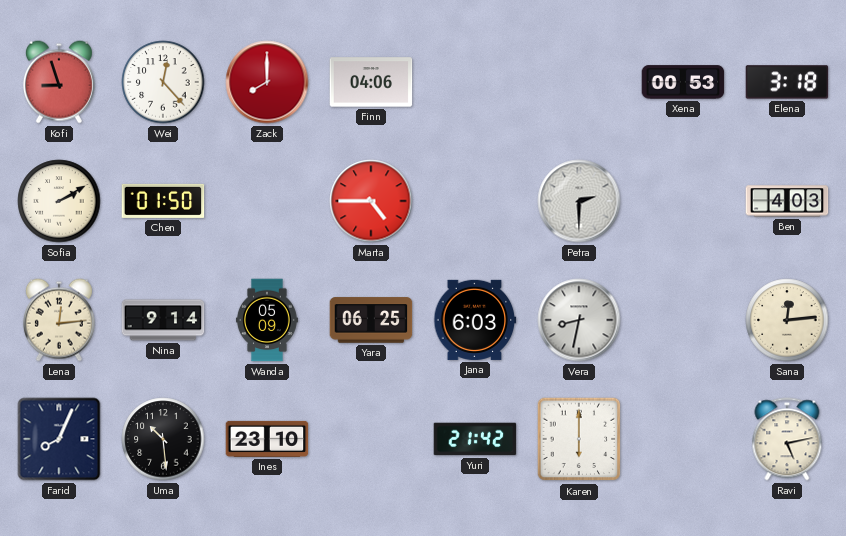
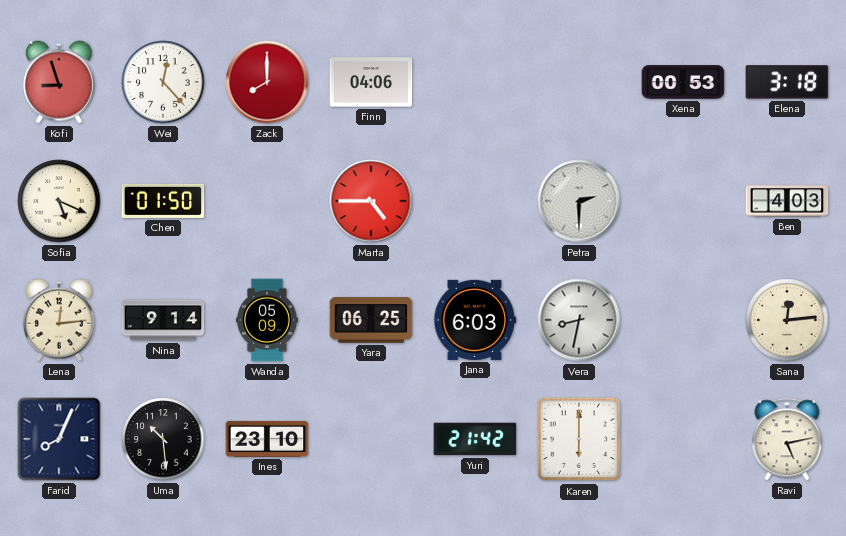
Sofia: 2:10 -> 5:19
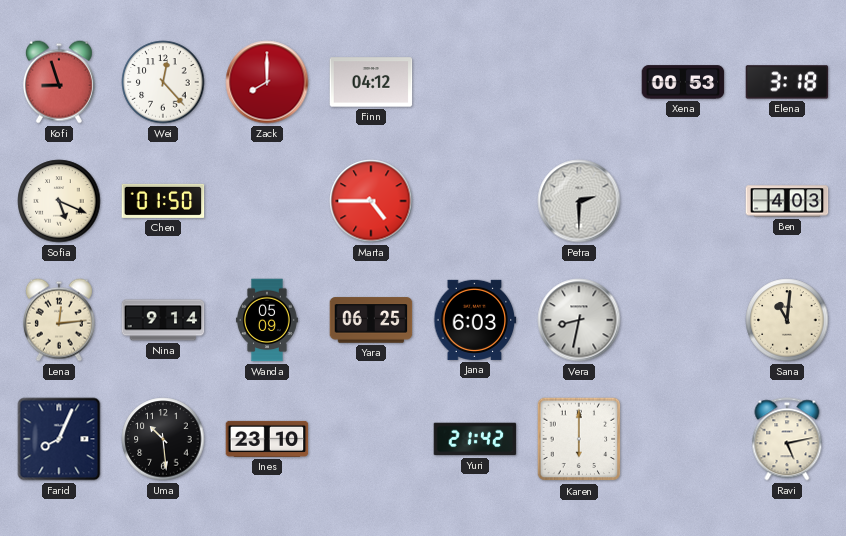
Finn: 04:06 -> 04:12
Sana: 12:14 -> 11:01
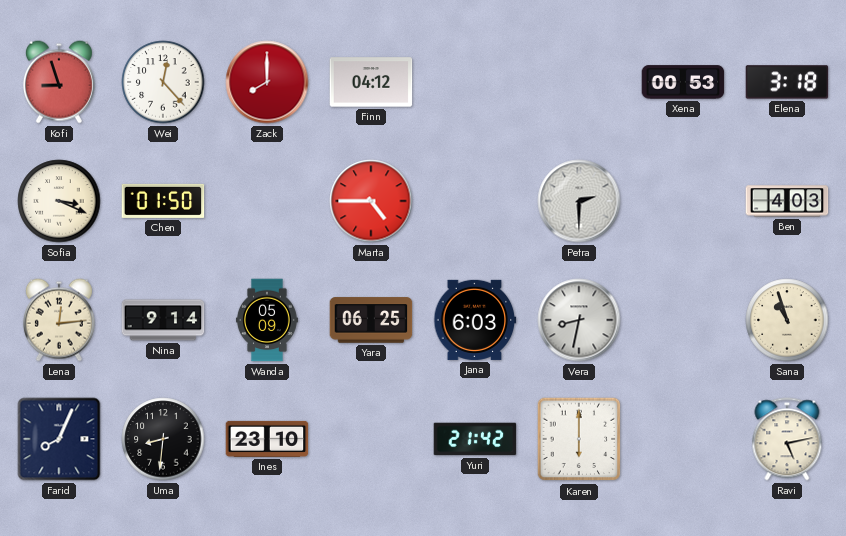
Sofia: 5:19 -> 3:19
Sana: 11:01 -> 10:57
Uma: 10:29 -> 8:31
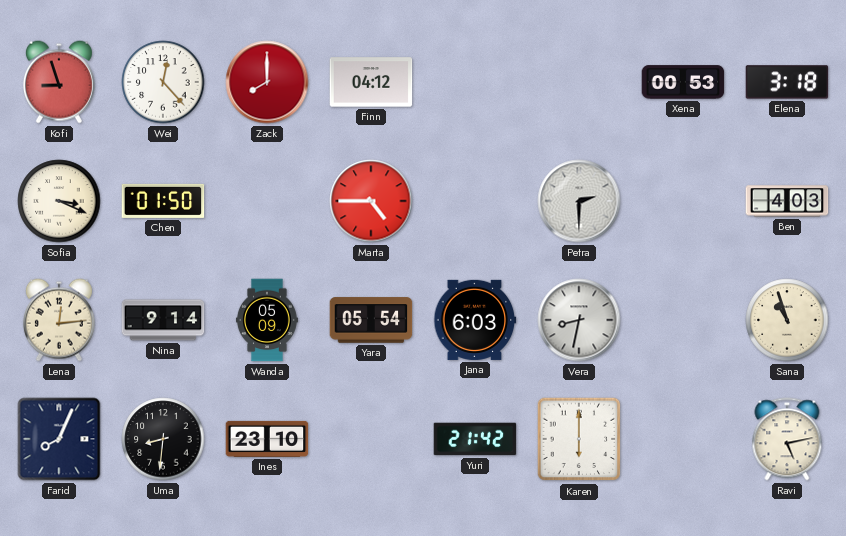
Yara: 06:25 -> 05:54
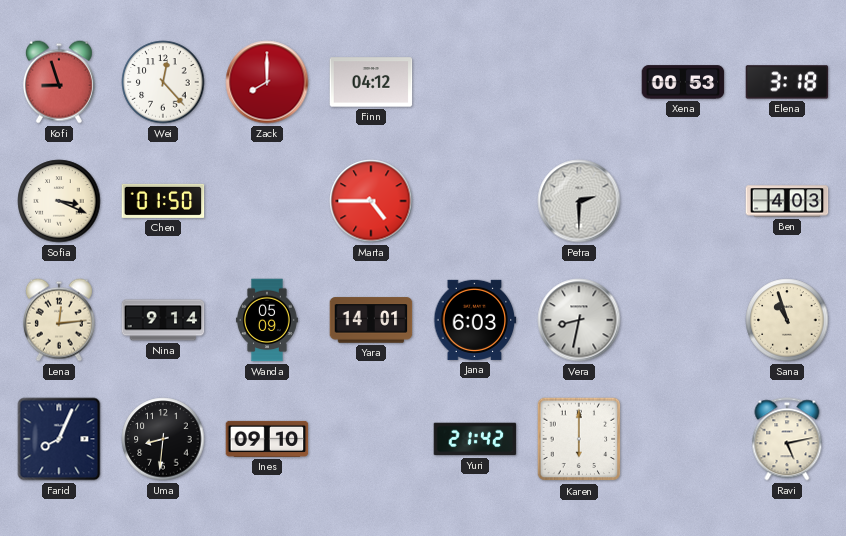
Yara: 05:54 -> 14:01
Ines: 23:10 -> 09:10
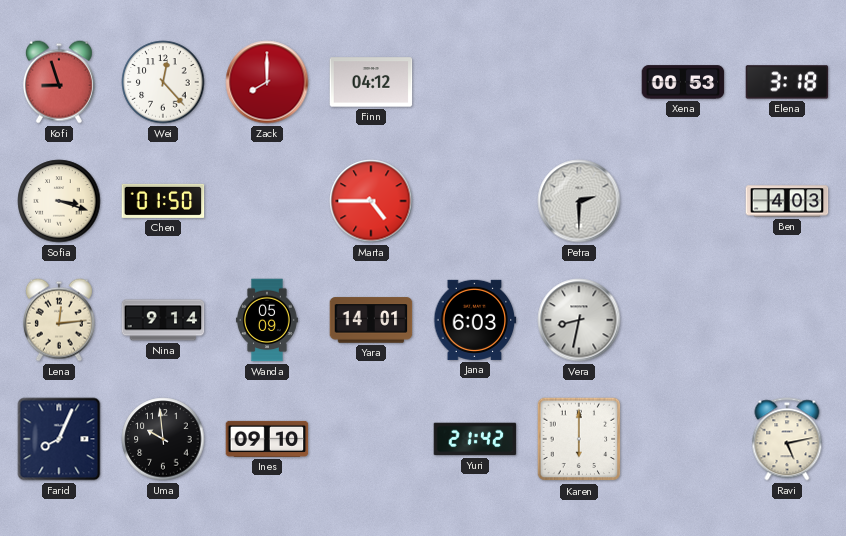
Sofia: 3:19 -> 3:18
Sana: 10:57 -> none
Uma: 8:31 -> 9:59
